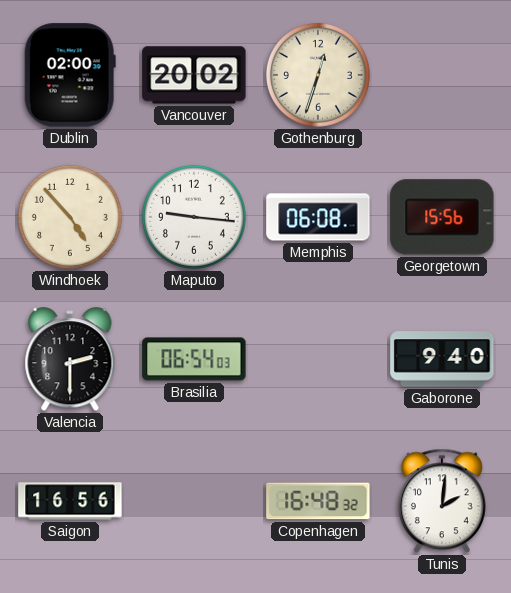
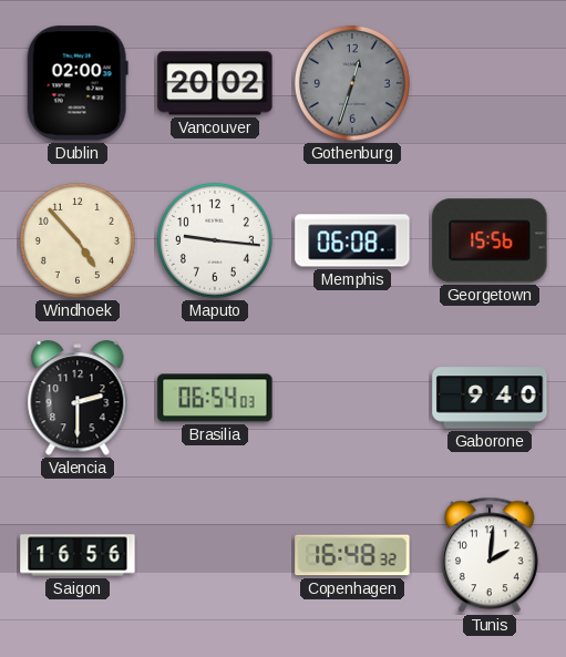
Gothenburg dial: cream -> grey
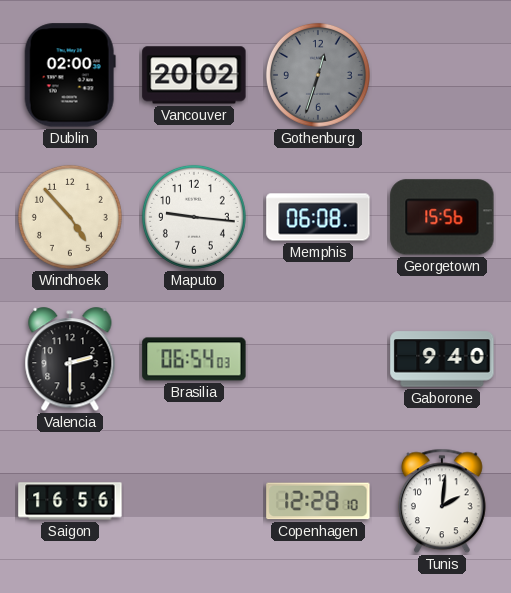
Copenhagen: 16:48 -> 12:28
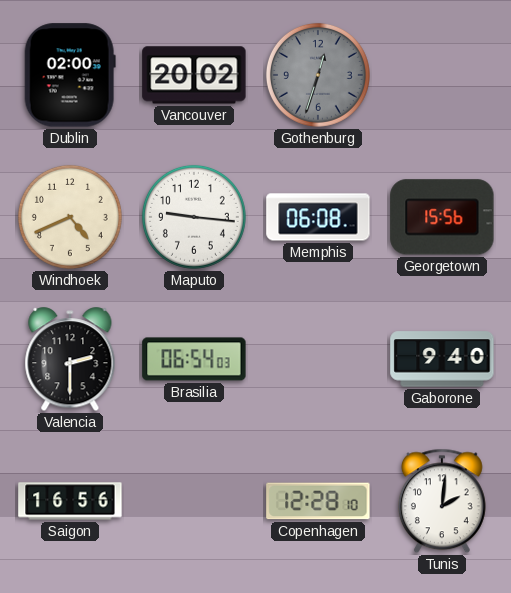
Windhoek: 4:53 -> 4:41
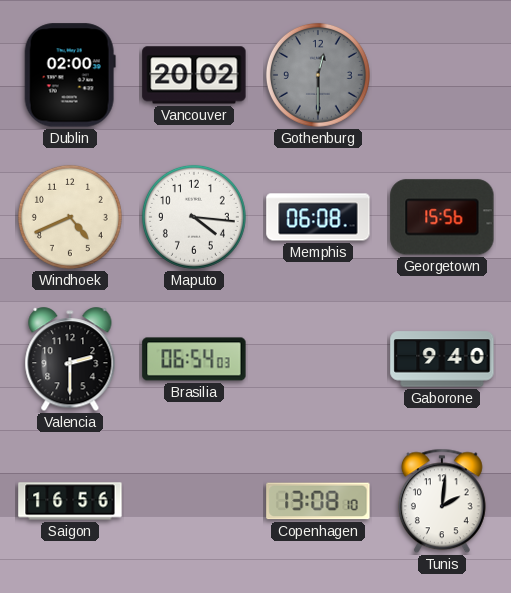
Gothenburg: 12:33 -> 12:30
Maputo: 9:16 -> 4:16
Copenhagen: 12:28 -> 13:08
